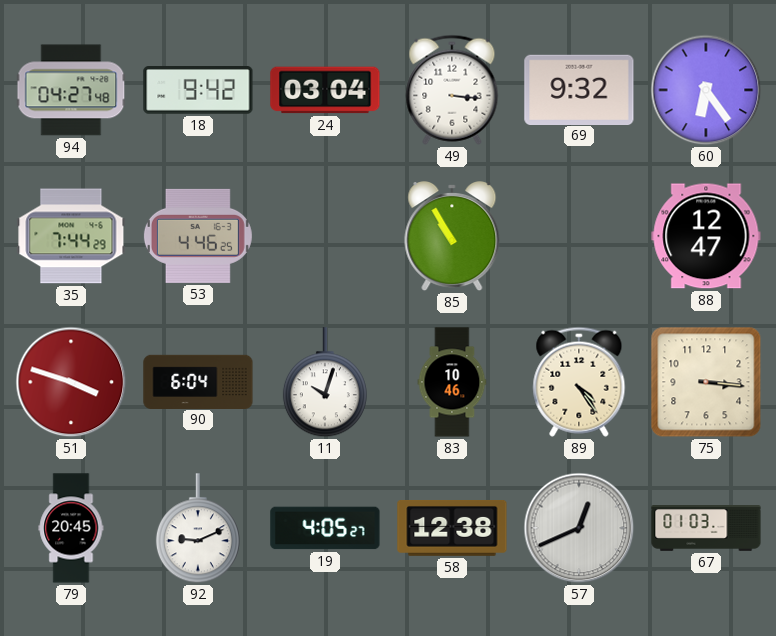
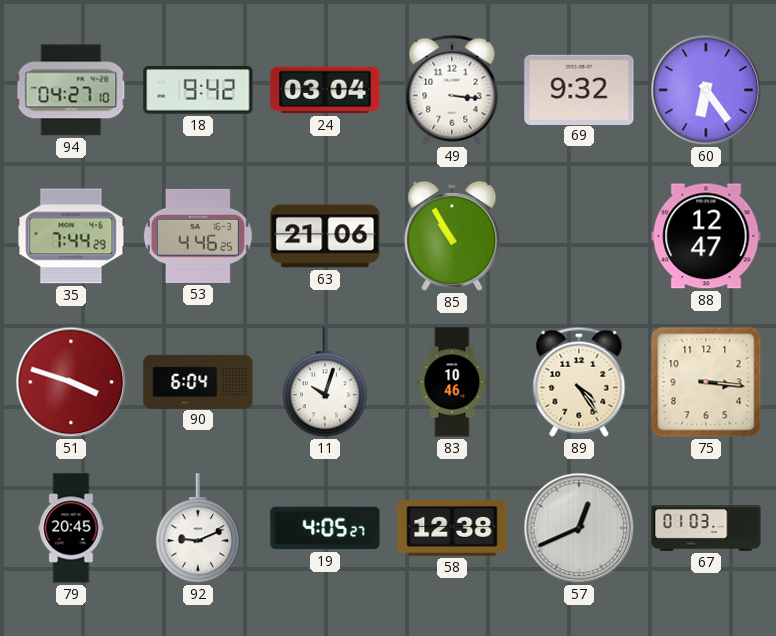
94: 04:27:48 -> 04:27:10
63: none -> 21:06
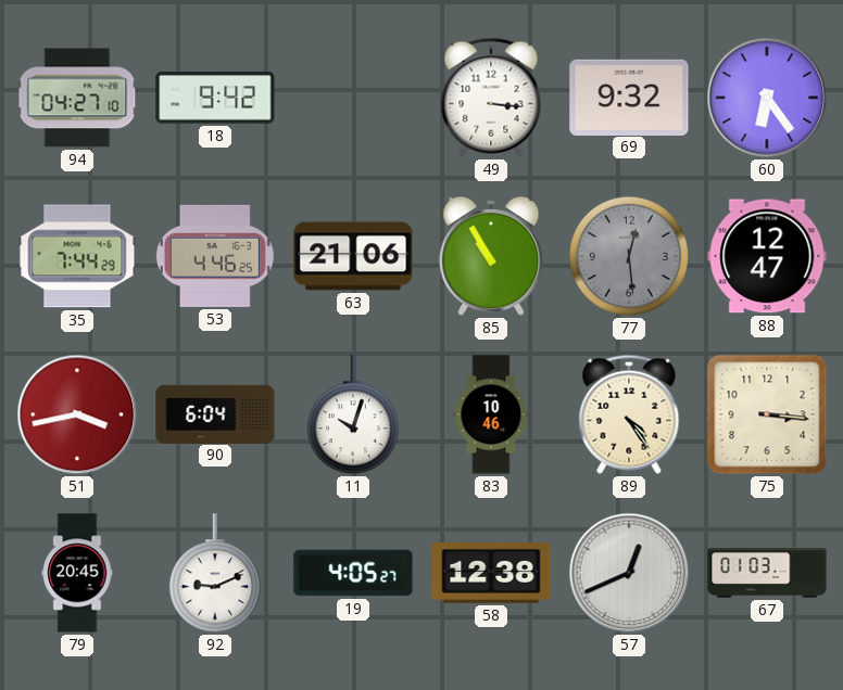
24: 03:04 -> none
77: none -> 12:29
51: 3:48 -> 3:43
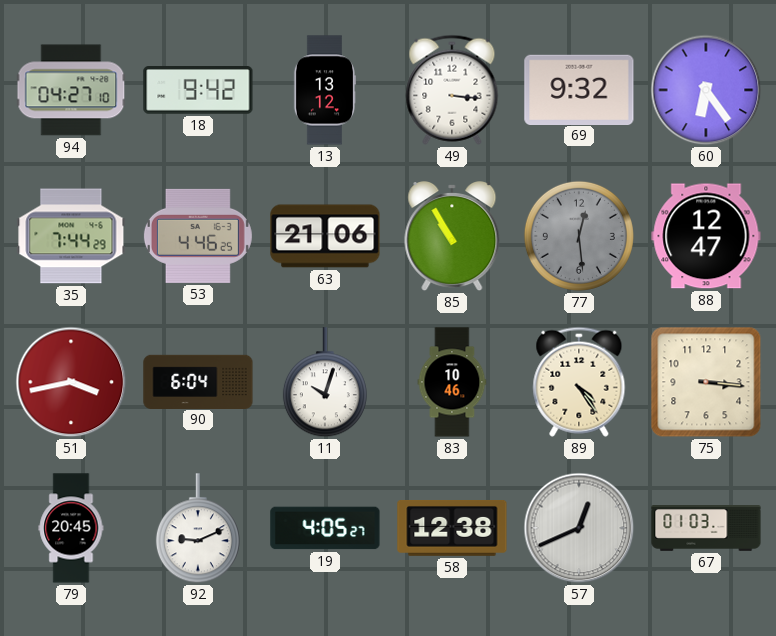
13: none -> 13:12
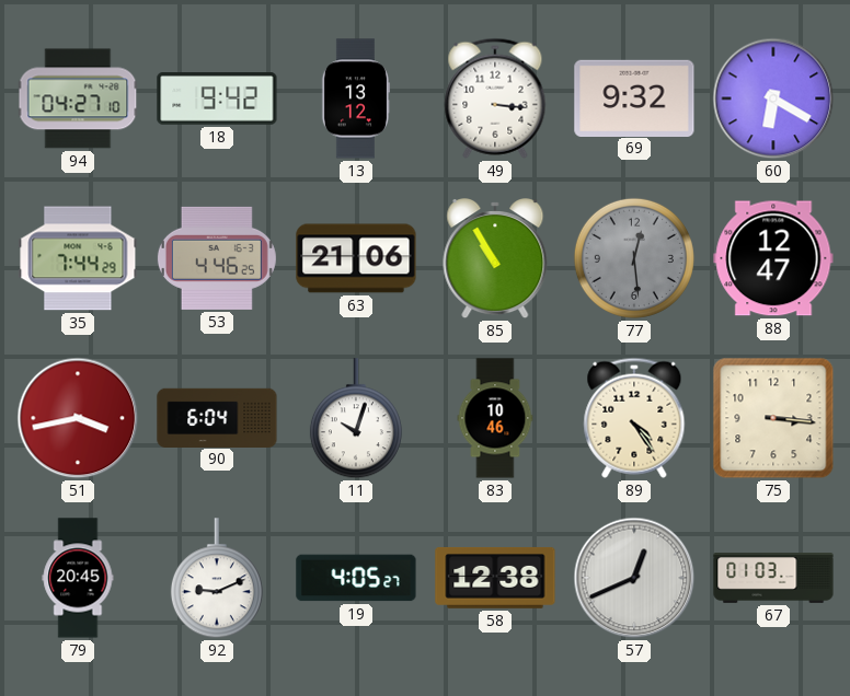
60: 6:24 -> 6:20
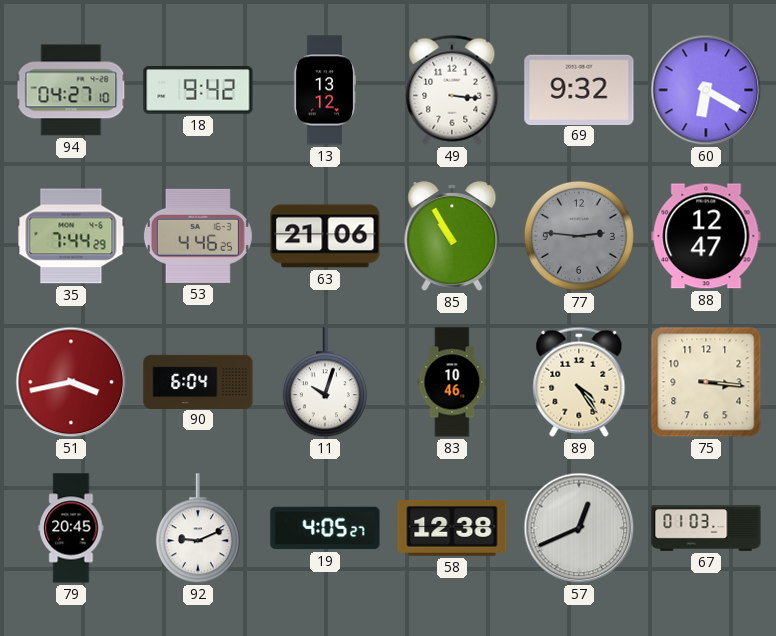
77: 12:29 -> 2:46
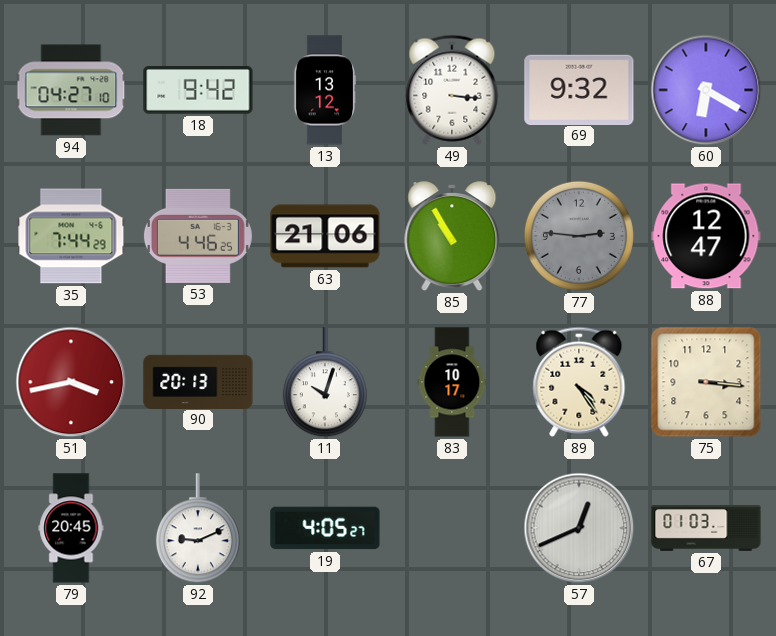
90: 6:04 -> 20:13
83: 10:46 -> 10:17
58: 12:38 -> none
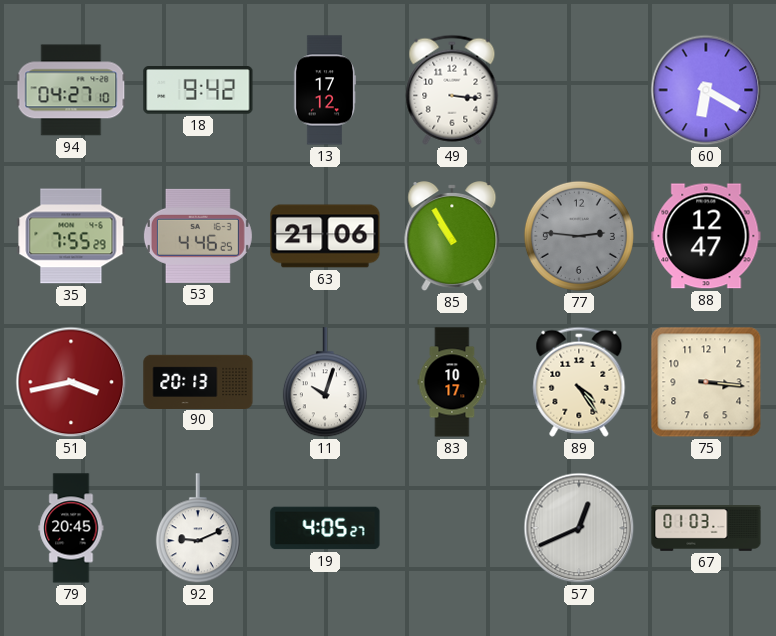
13: 13:12 -> 17:12
69: 9:32 -> none
35: 7:44 -> 7:55
